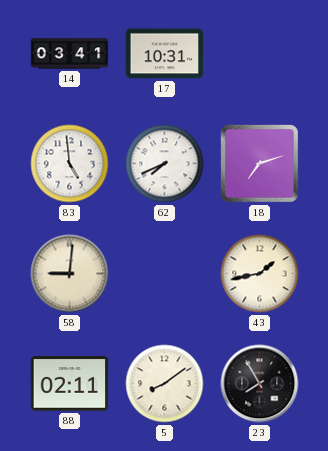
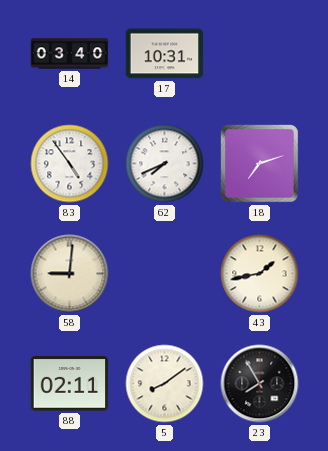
14: 03:41 -> 03:40
83: 4:59 -> 4:54
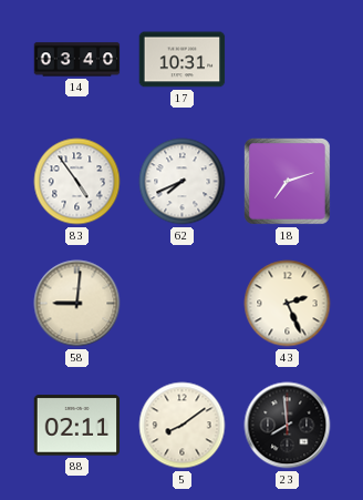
43: 1:43 -> 2:26
23: 7:55 -> 7:59
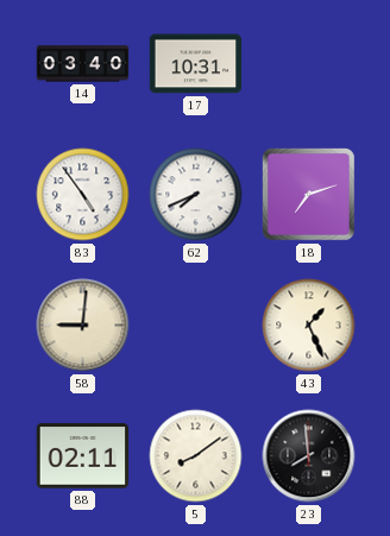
43: 2:26 -> 1:26
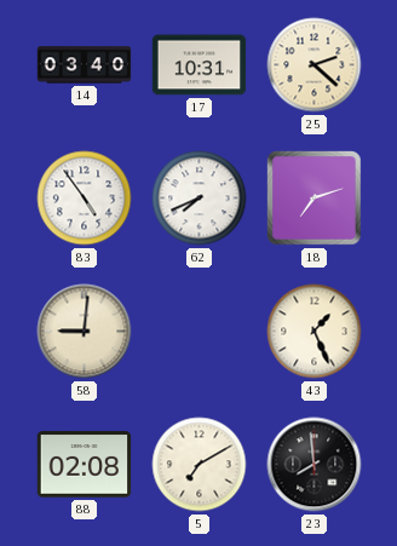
25: none -> 2:22
88: 02:11 -> 02:08
5: 8:09 -> 7:10
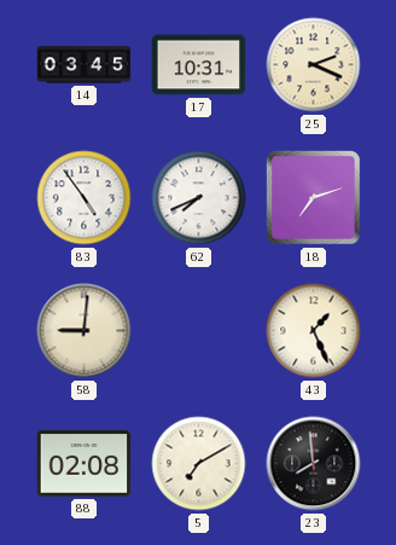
14: 03:40 -> 03:45
25: 2:22 -> 2:19
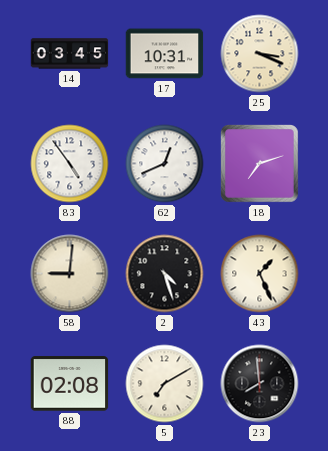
25: 2:19 -> 3:19
62: 7:41 -> 12:41
2: none -> 4:27
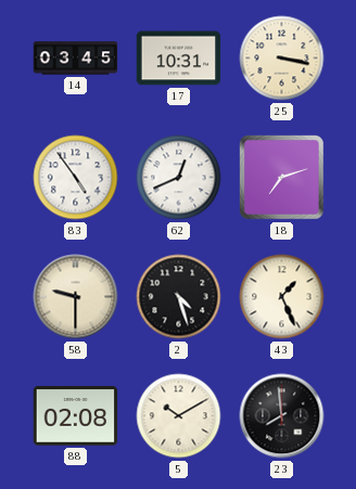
25: 3:19 -> 3:17
58: 9:01 -> 9:30
5: 7:10 -> 10:10
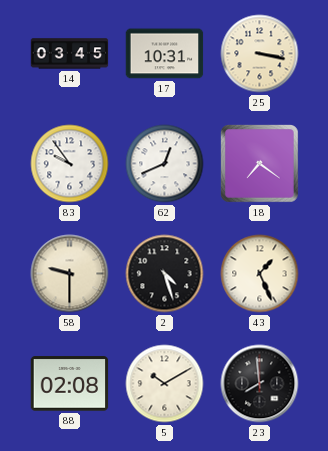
83: 4:54 -> 9:54
18: 7:12 -> 7:21
